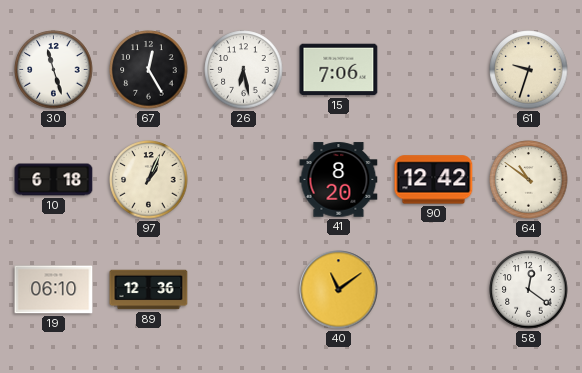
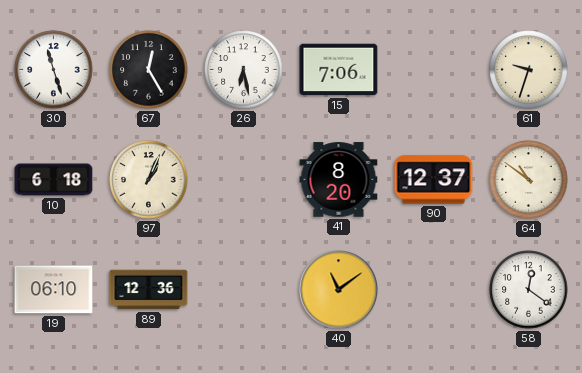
90: 12:42 -> 12:37
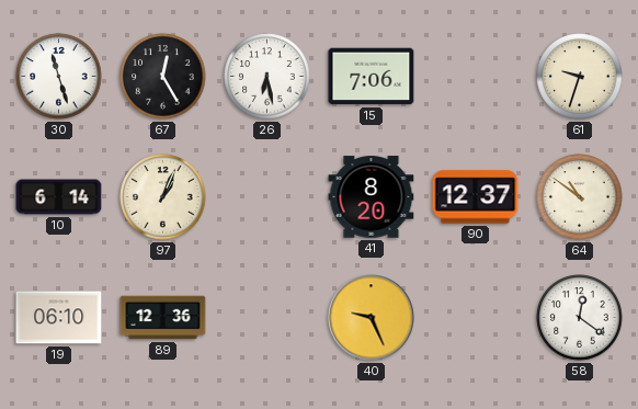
10: 6:18 -> 6:14
40: 11:09 -> 9:26
